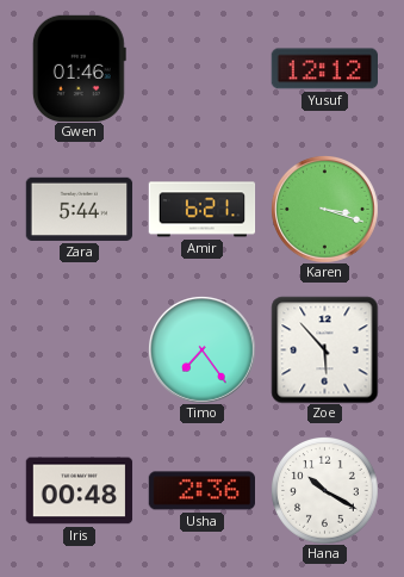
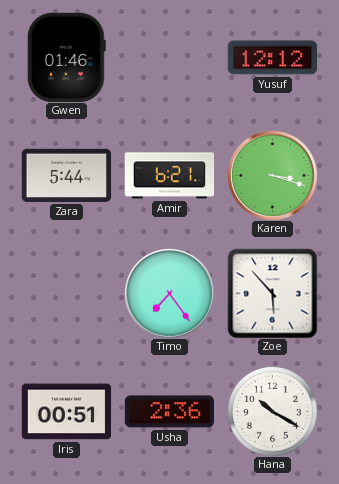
Iris: 00:48 -> 00:51
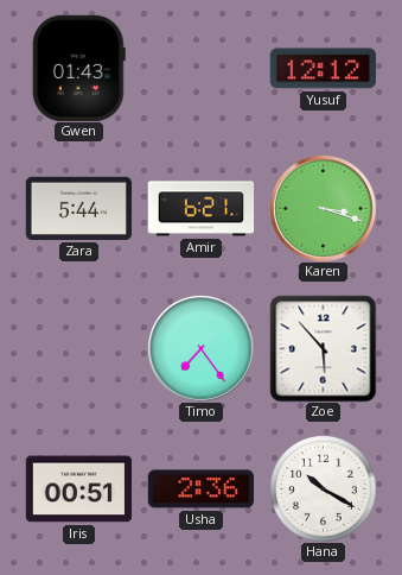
Gwen: 01:46 -> 01:43
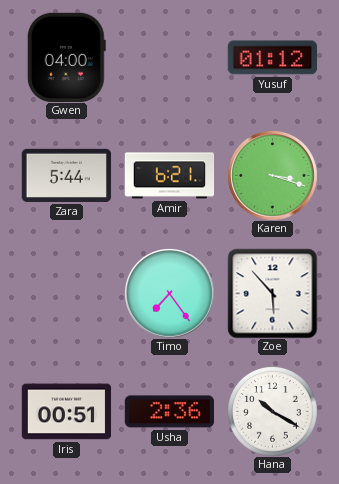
Gwen: 01:43 -> 04:00
Yusuf: 12:12 -> 01:12
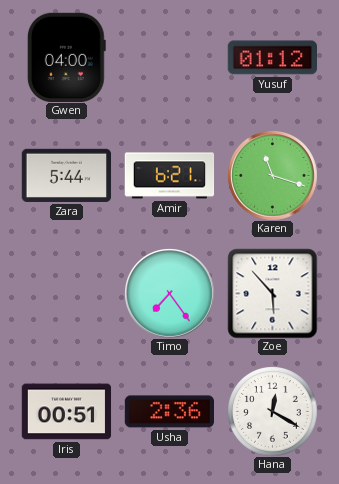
Karen: 3:18 -> 11:18
Hana: 10:20 -> 12:20
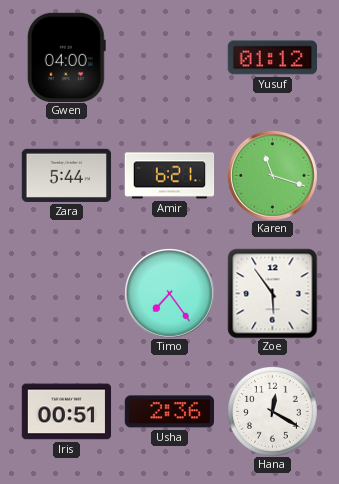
Zoe: 5:53 -> 5:54
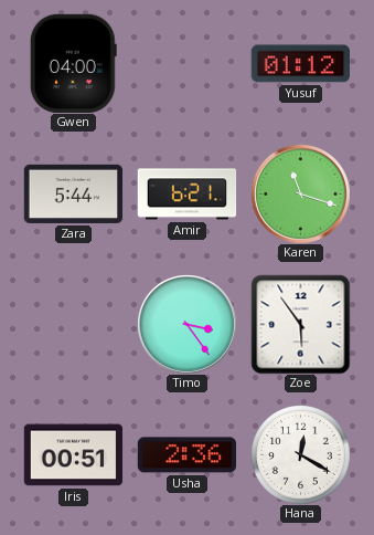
Timo: 7:24 -> 3:24
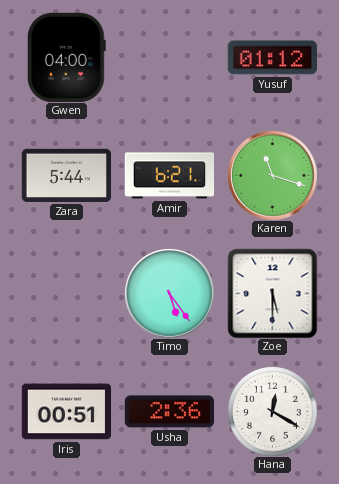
Timo: 3:24 -> 5:24
Zoe: 5:54 -> 5:30
